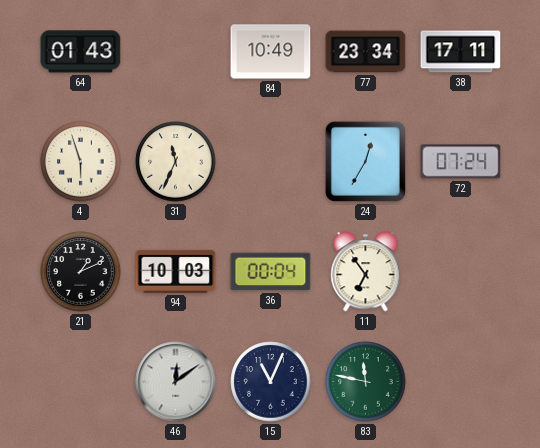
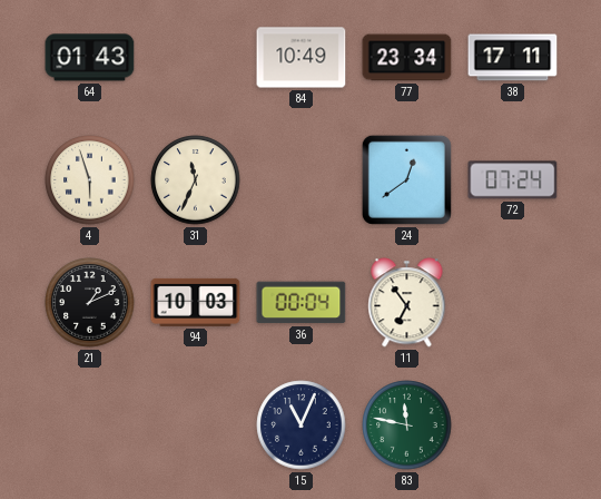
24: 12:35 -> 12:39
46: 12:09 -> none
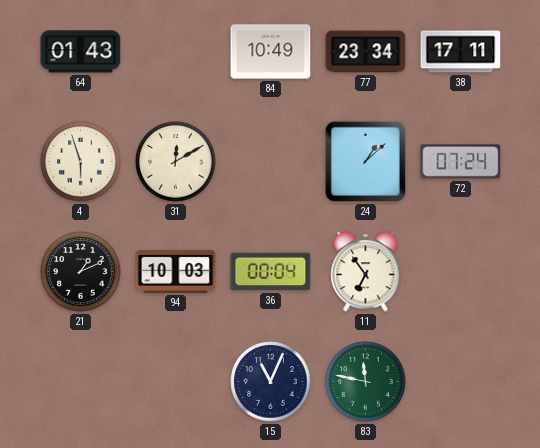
31: 11:34 -> 12:10
24: 12:39 -> 1:08
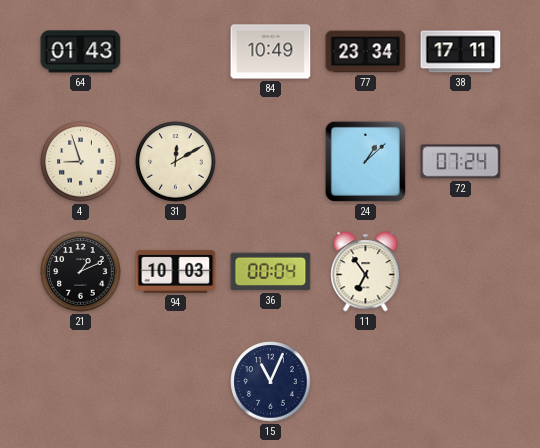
4: 5:57 -> 8:57
83: 11:47 -> none
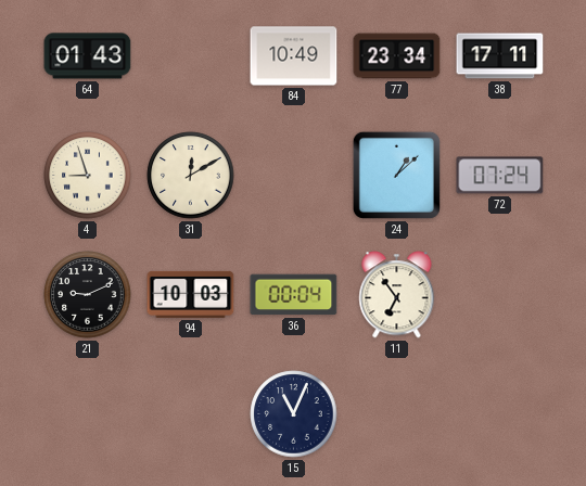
21: 1:11 -> 9:11
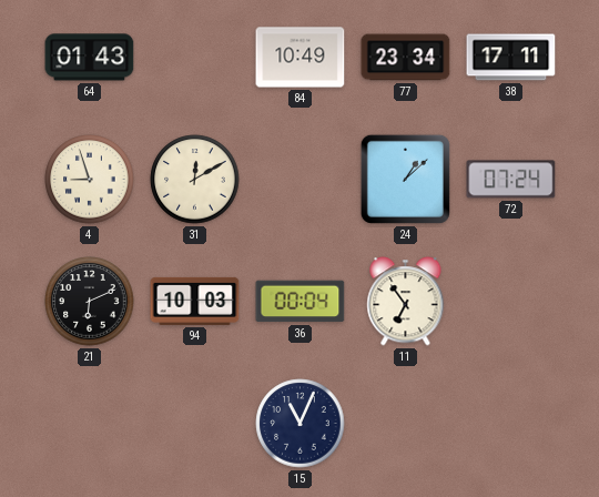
21: 9:11 -> 6:11
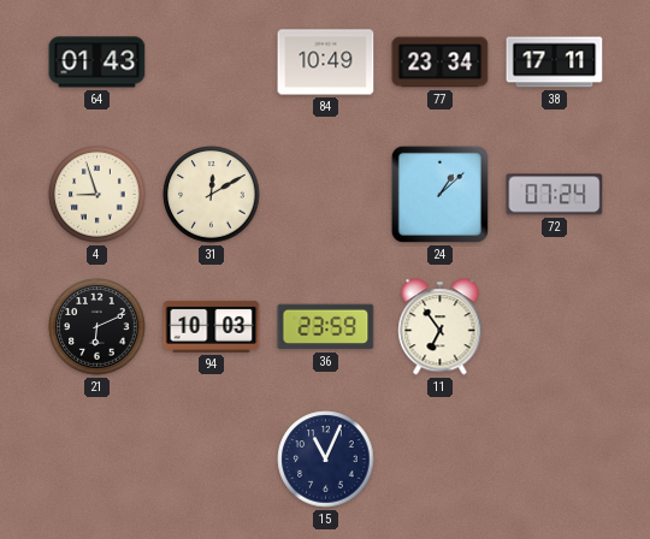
36: 00:04 -> 23:59
